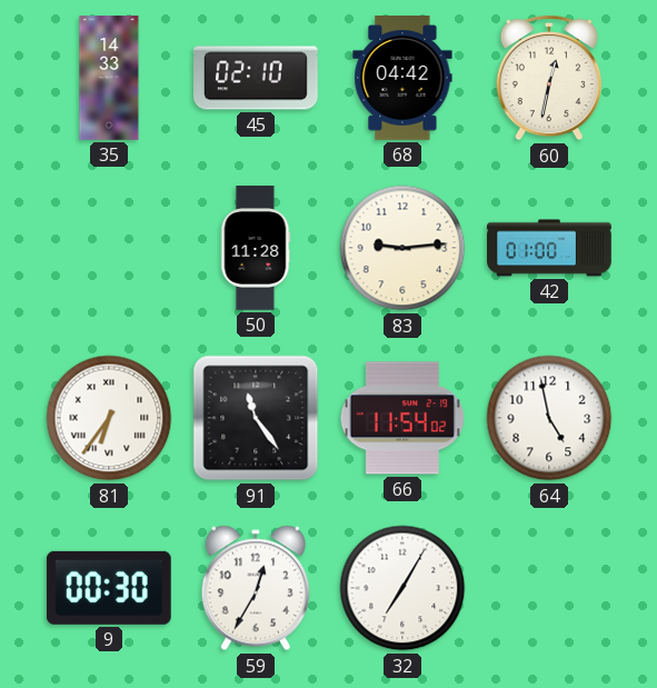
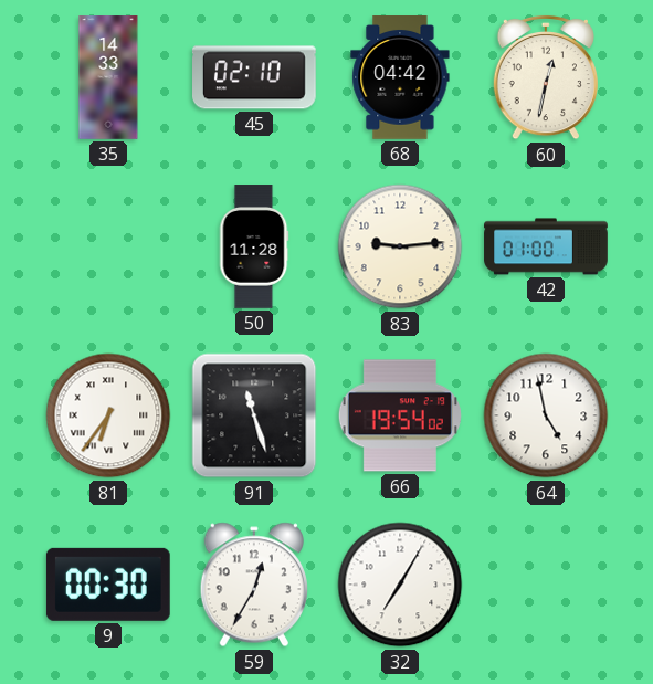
91: 11:24 -> 11:27
66: 11:54 -> 19:54
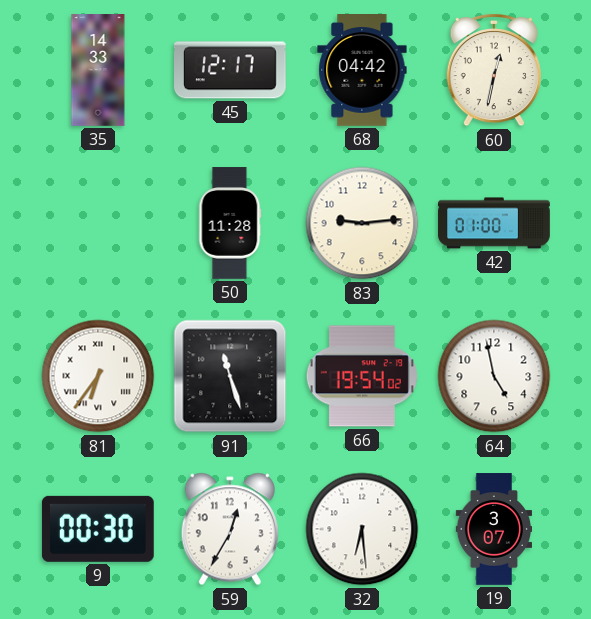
45: 02:10 -> 12:17
32: 7:05 -> 6:29
19: none -> 3:07
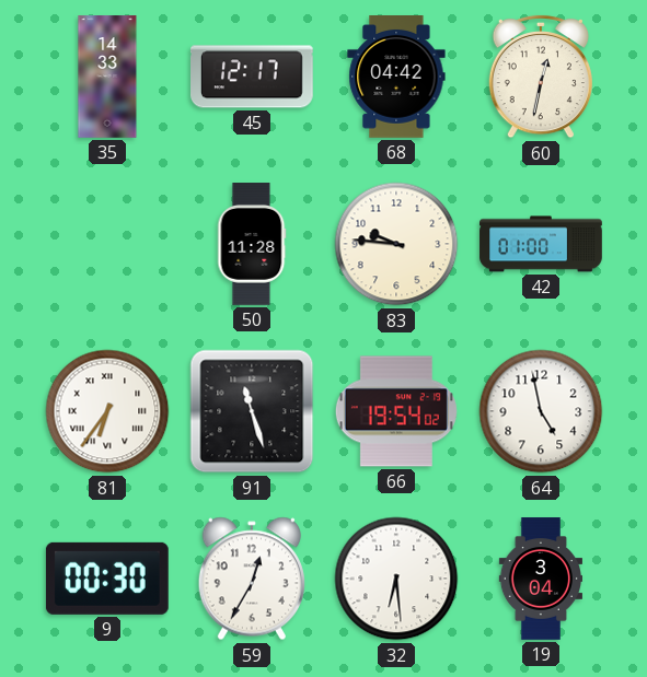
83: 9:14 -> 9:46
19: 3:07 -> 3:04
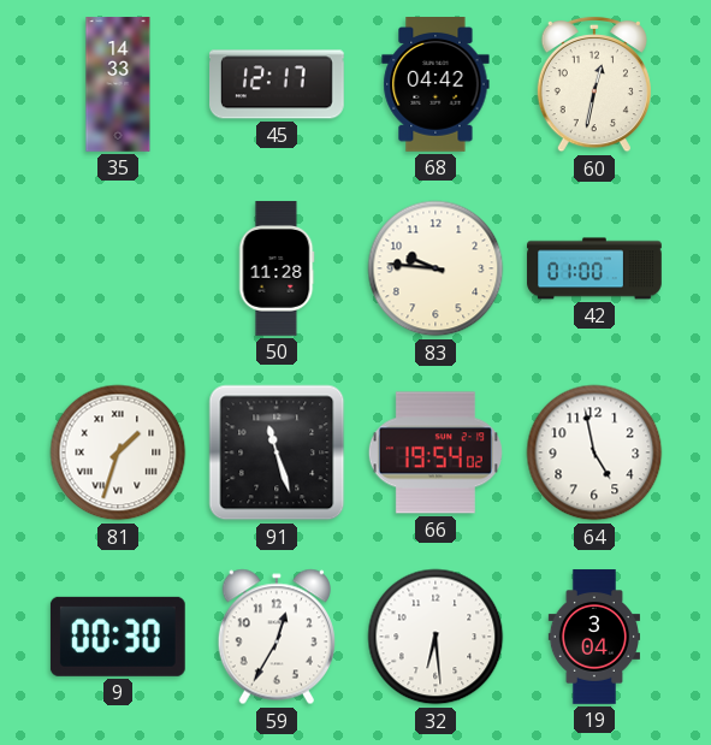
81: 6:36 -> 1:33
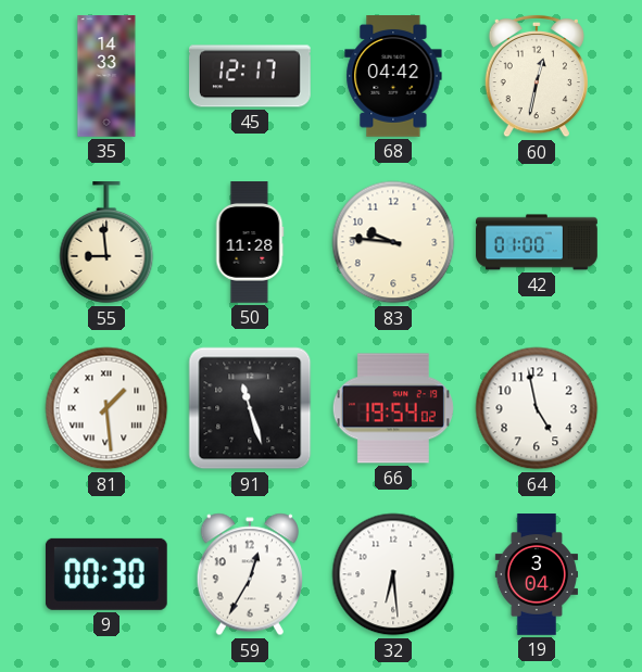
55: none -> 8:59
81: 1:33 -> 1:29
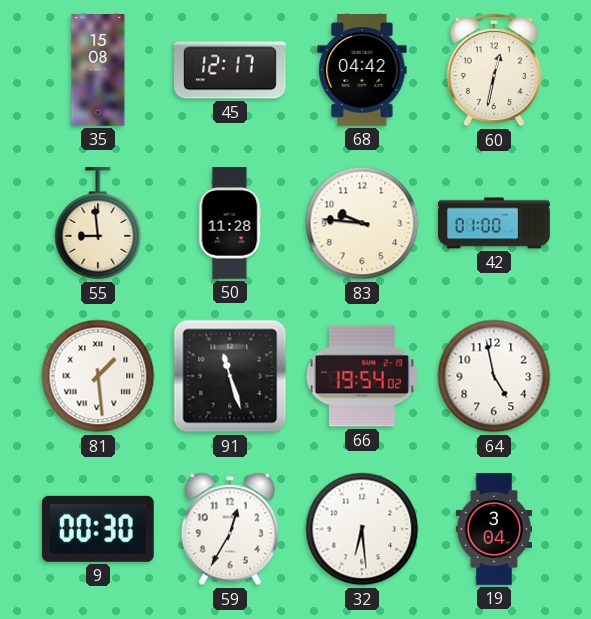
35: 14:33 -> 15:08
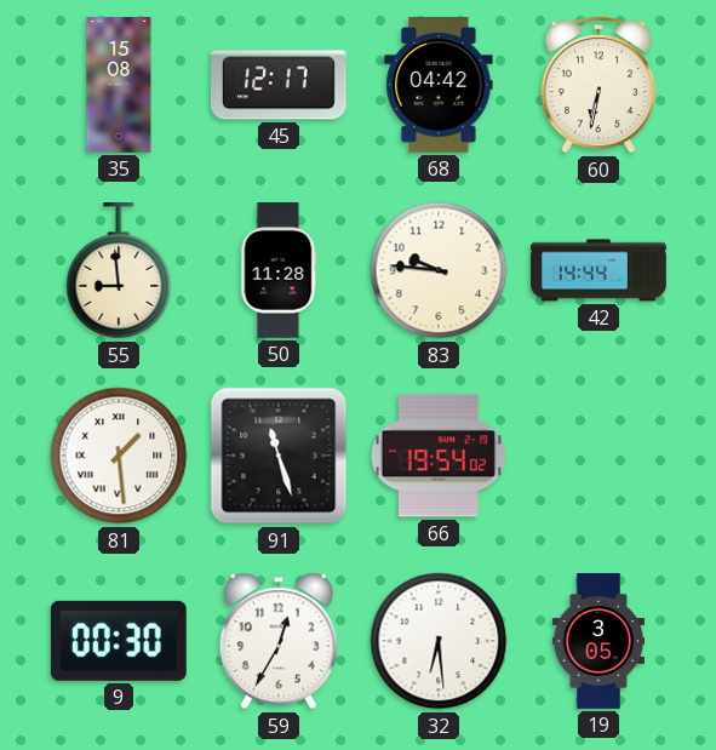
60: 12:32 -> 6:32
42: 01:00 -> 14:44
64: 4:58 -> none
19: 3:04 -> 3:05
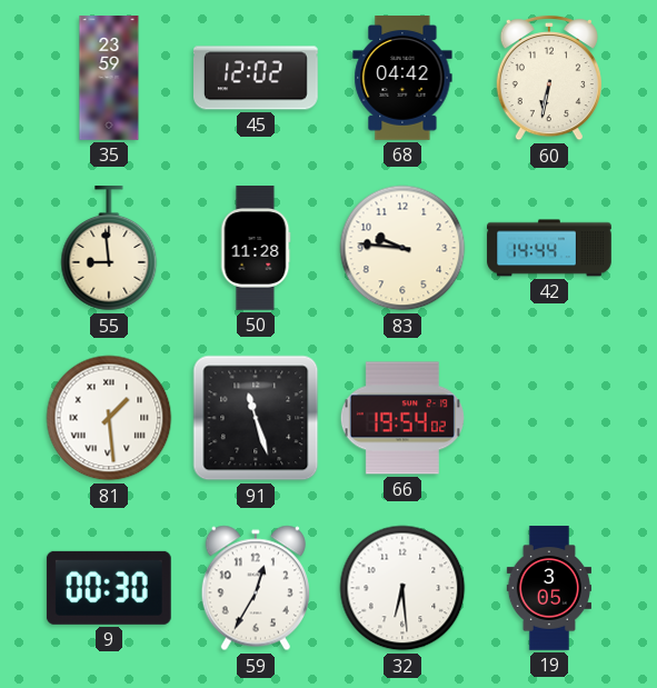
35: 15:08 -> 23:59
45: 12:17 -> 12:02
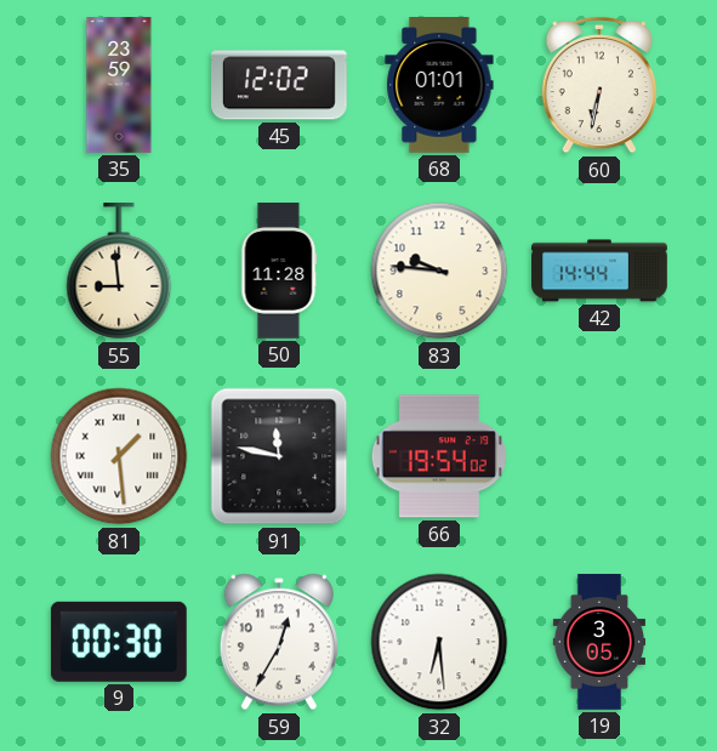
68: 04:42 -> 01:01
91: 11:27 -> 11:47
